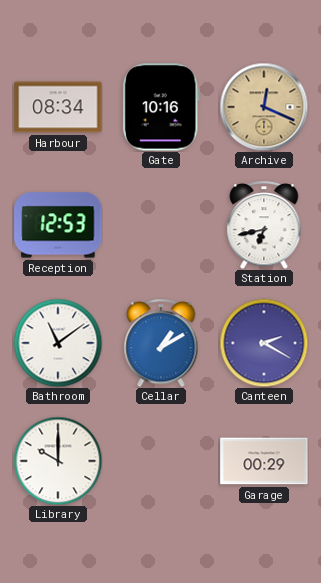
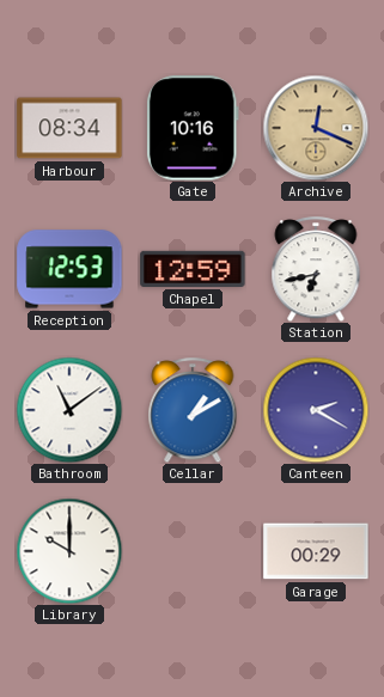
Chapel: none -> 12:59
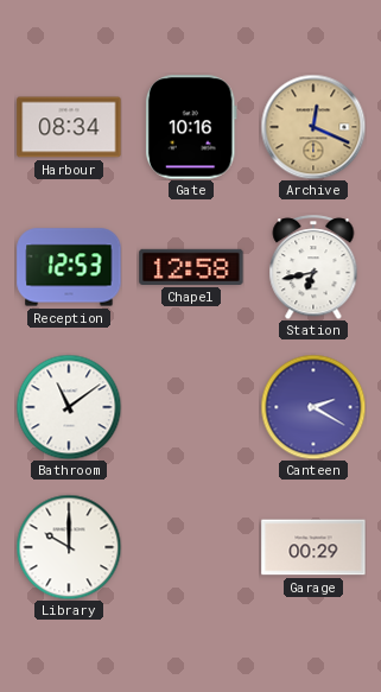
Chapel: 12:59 -> 12:58
Cellar: 1:10 -> none
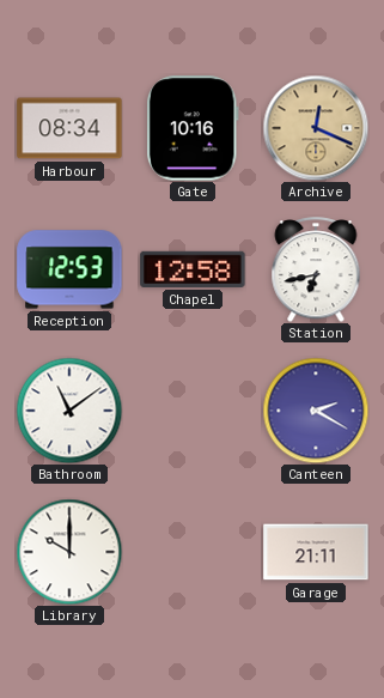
Garage: 00:29 -> 21:11
